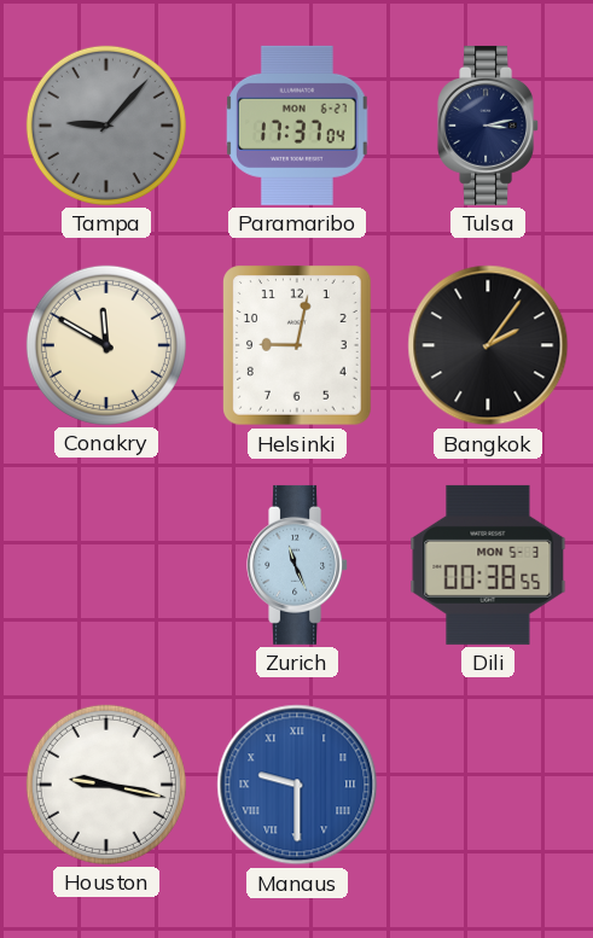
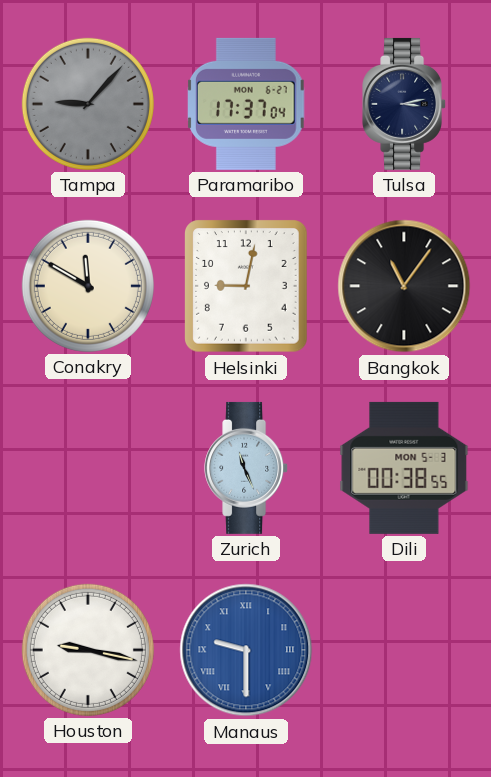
Bangkok: 2:06 -> 11:06
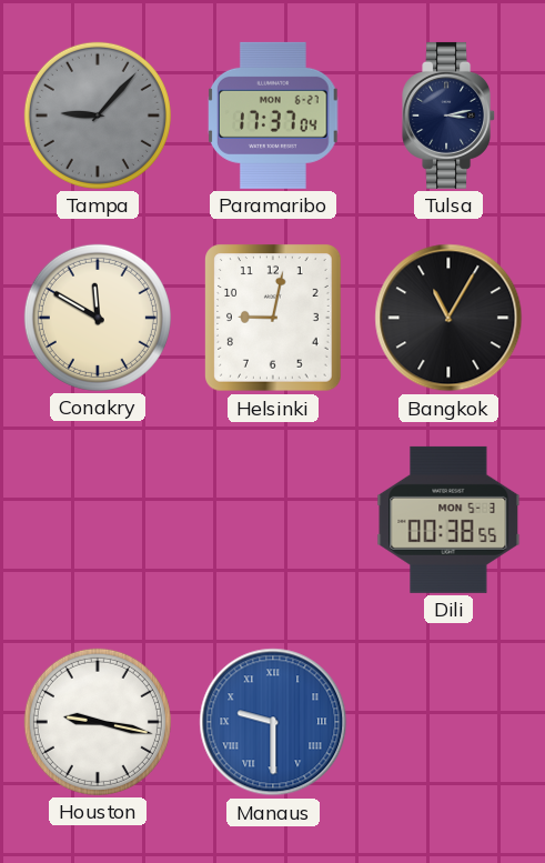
Bangkok: 11:06 -> 11:05
Zurich: 11:26 -> none
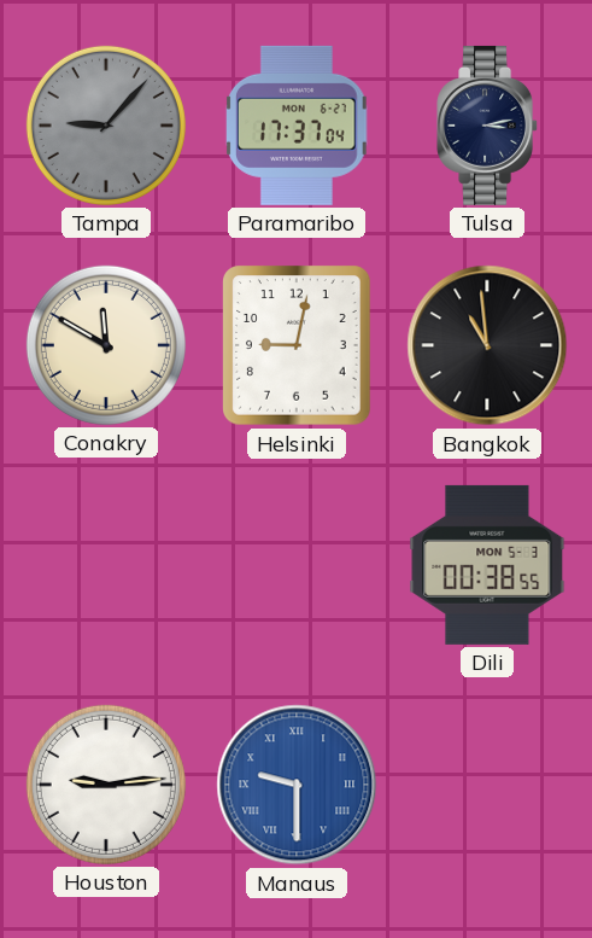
Bangkok: 11:05 -> 10:59
Houston: 9:17 -> 9:14
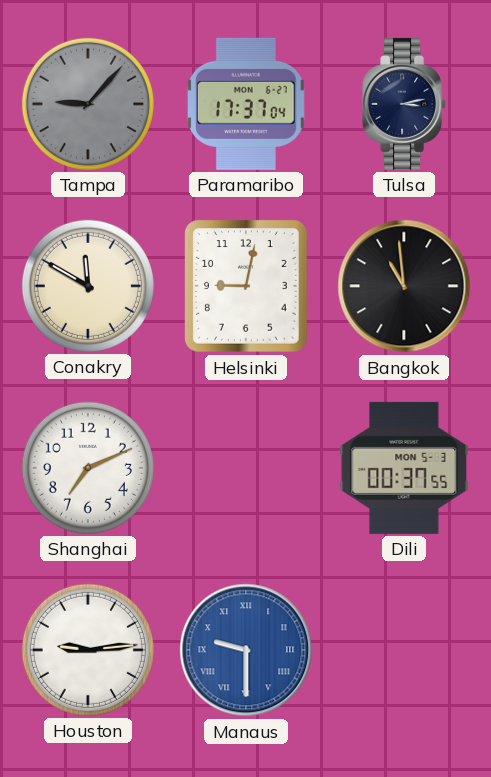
Shanghai: none -> 7:11
Dili: 00:38 -> 00:37
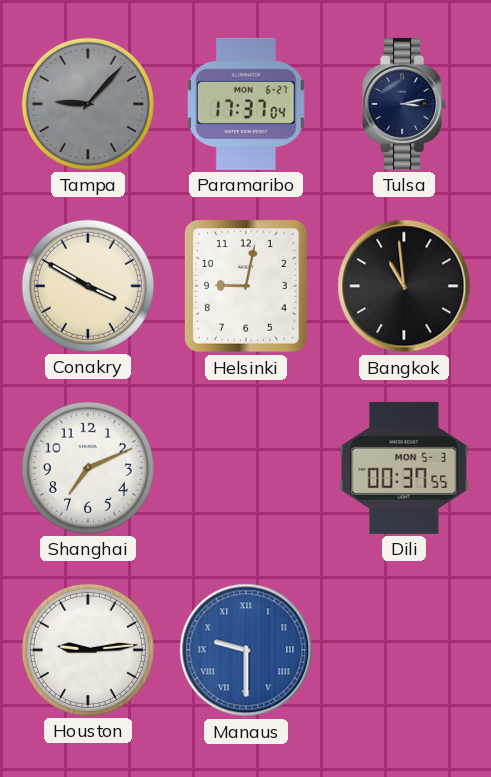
Conakry: 11:50 -> 3:50
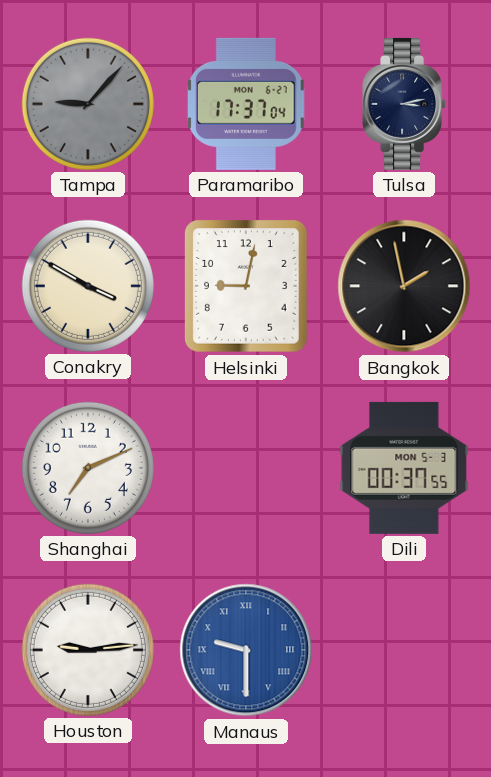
Bangkok: 10:59 -> 1:58
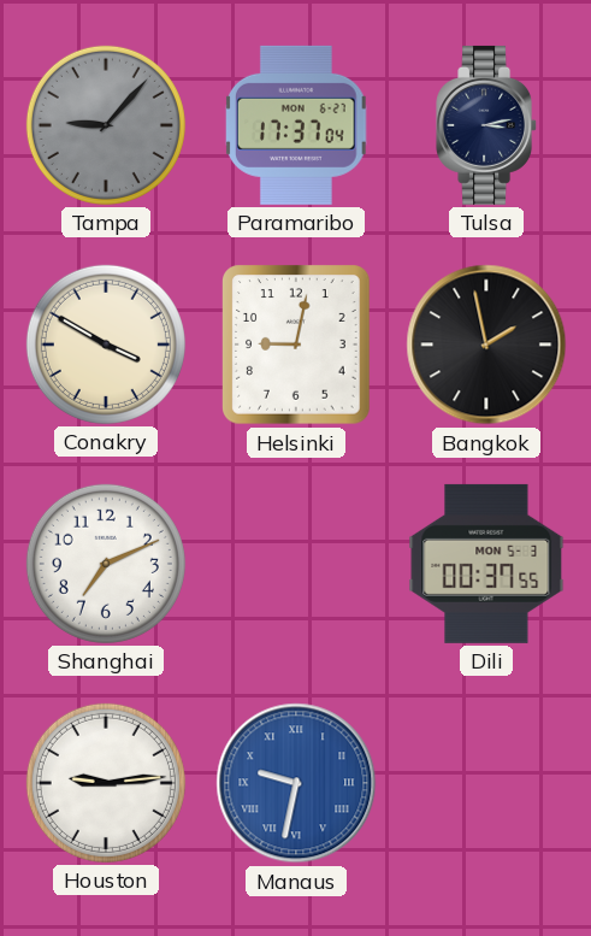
Manaus: 9:30 -> 9:32
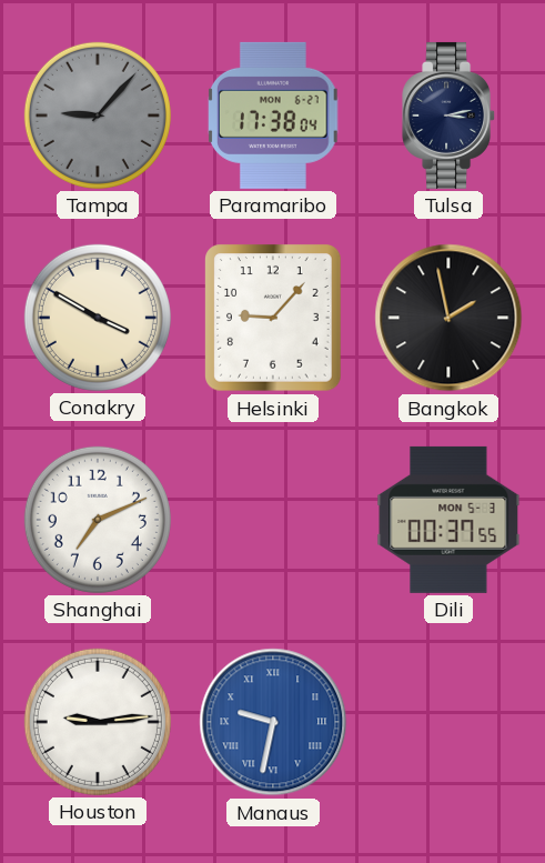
Paramaribo: 17:37 -> 17:38
Helsinki: 9:02 -> 9:07
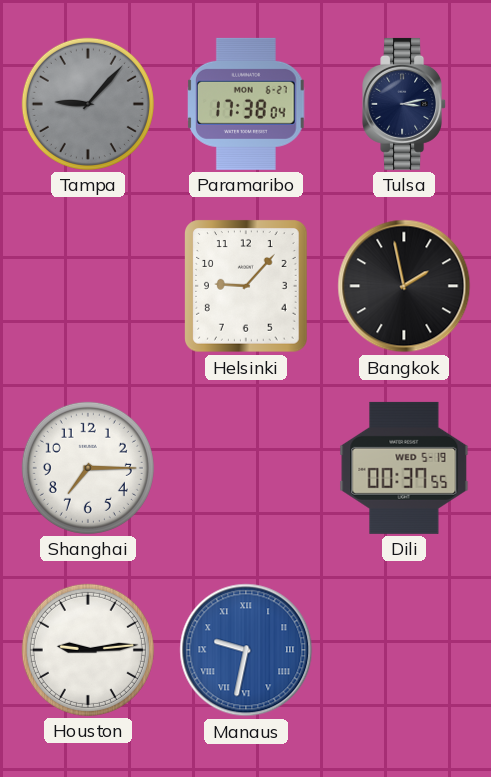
Conakry: 3:50 -> none
Shanghai: 7:11 -> 7:15
Dili date: MON 5-3 -> WED 5-19
